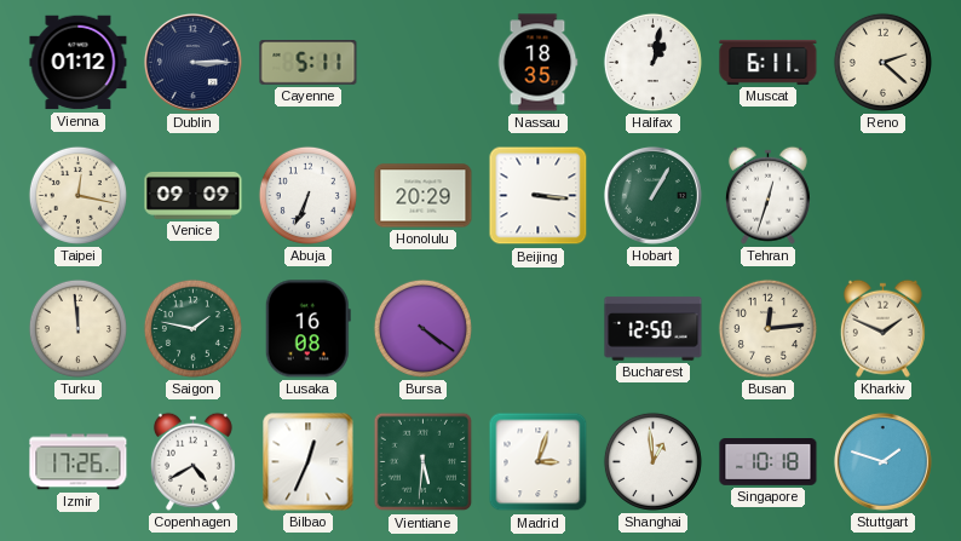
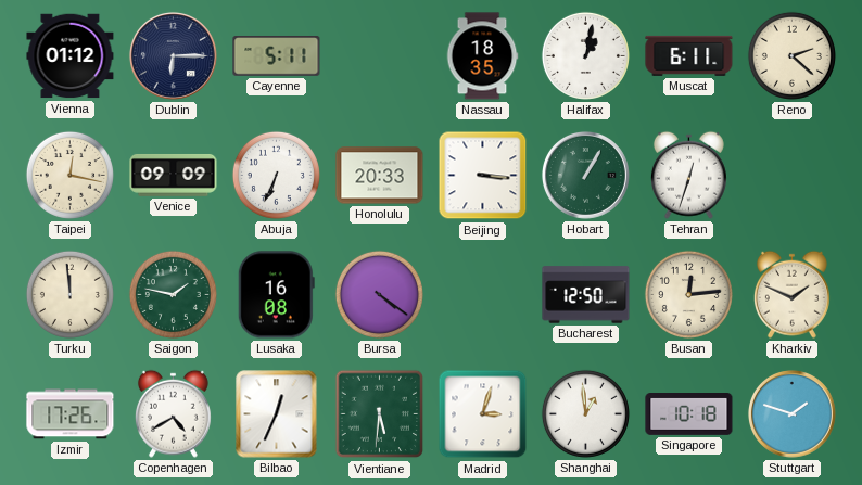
Dublin: 3:15 -> 6:15
Honolulu: 20:29 -> 20:33
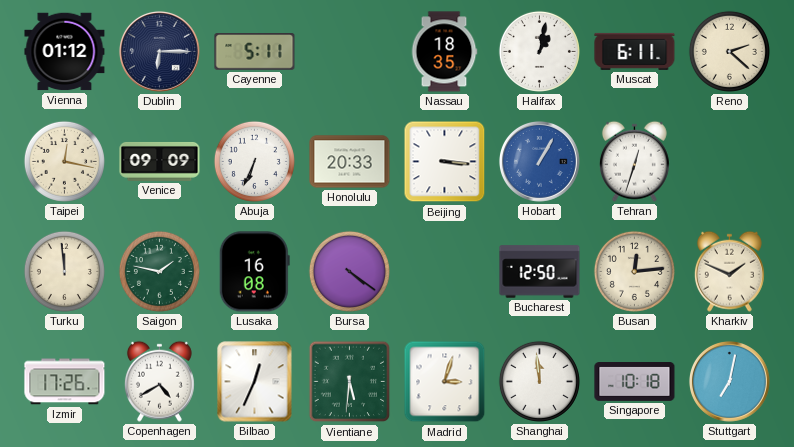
Hobart dial: green -> blue
Shanghai: 12:59 -> 11:59
Stuttgart: 1:48 -> 7:02
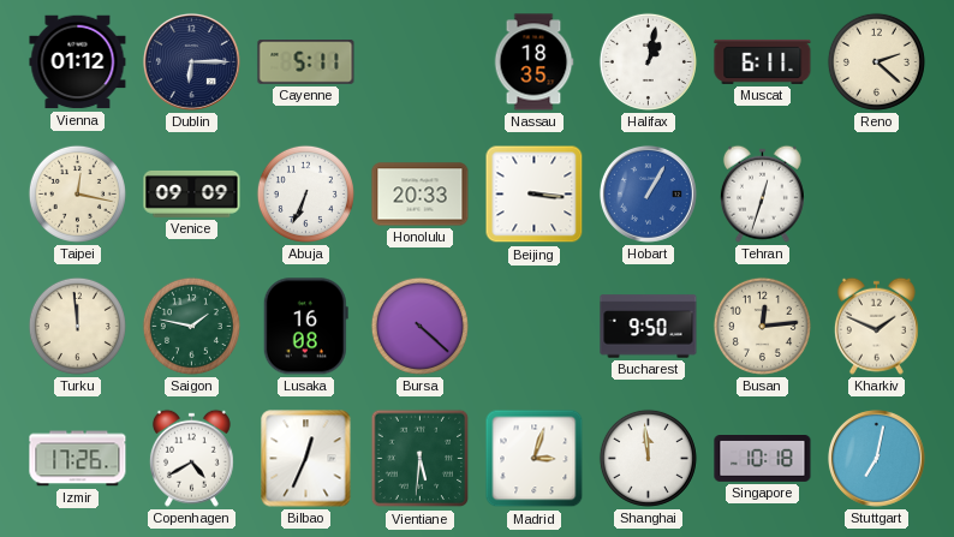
Bursa: 4:21 -> 4:22
Bucharest: 12:50 -> 9:50
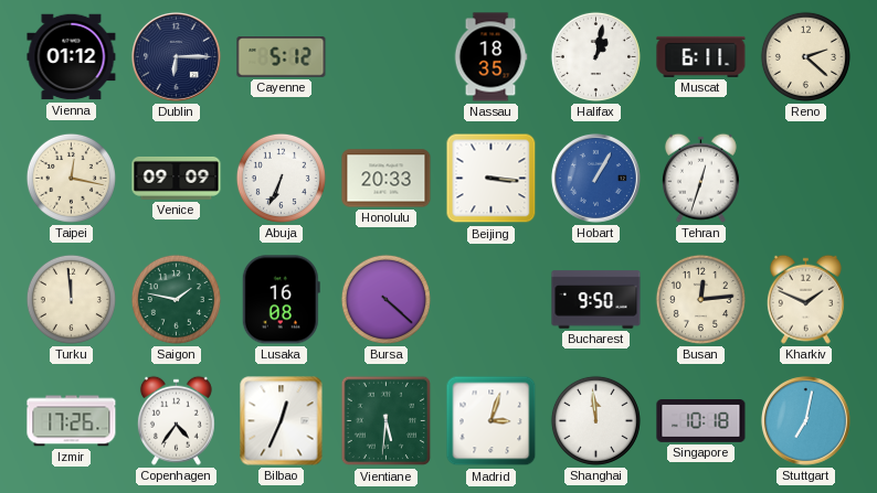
Cayenne: 5:11 -> 5:12
Copenhagen: 4:40 -> 4:36
